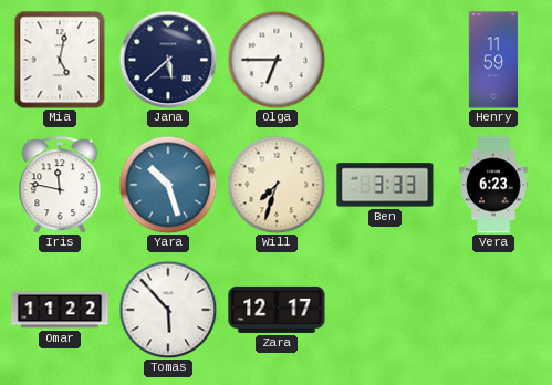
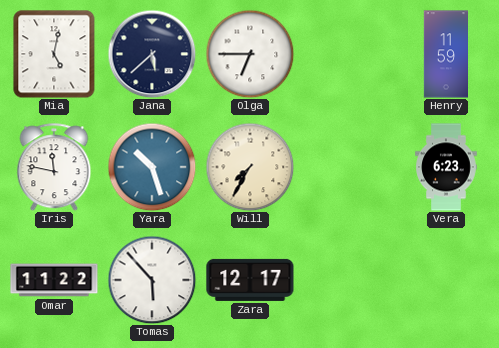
Will: 7:33 -> 7:35
Ben: 3:33 -> none
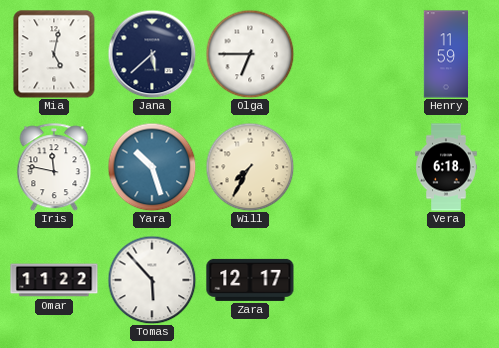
Vera: 6:23 -> 6:18
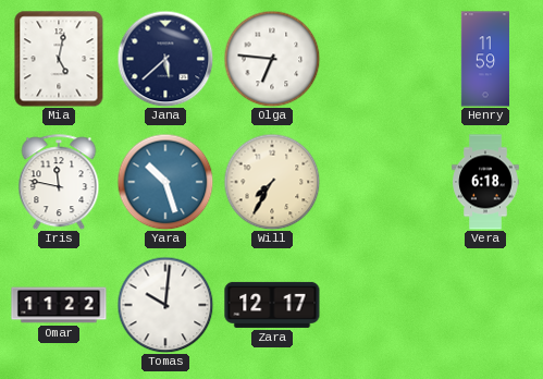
Olga: 6:45 -> 6:46
Tomas: 5:53 -> 10:01
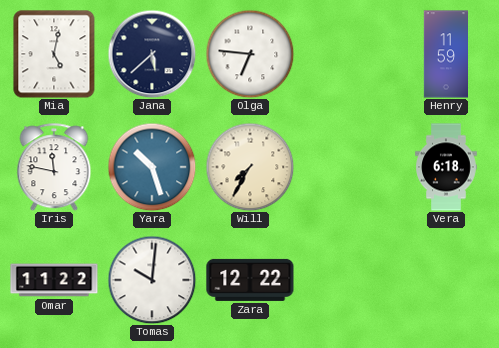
Zara: 12:17 -> 12:22
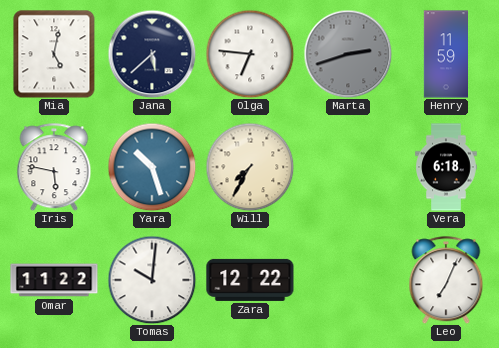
Marta: none -> 2:42
Iris: 11:47 -> 5:47
Leo: none -> 7:04
